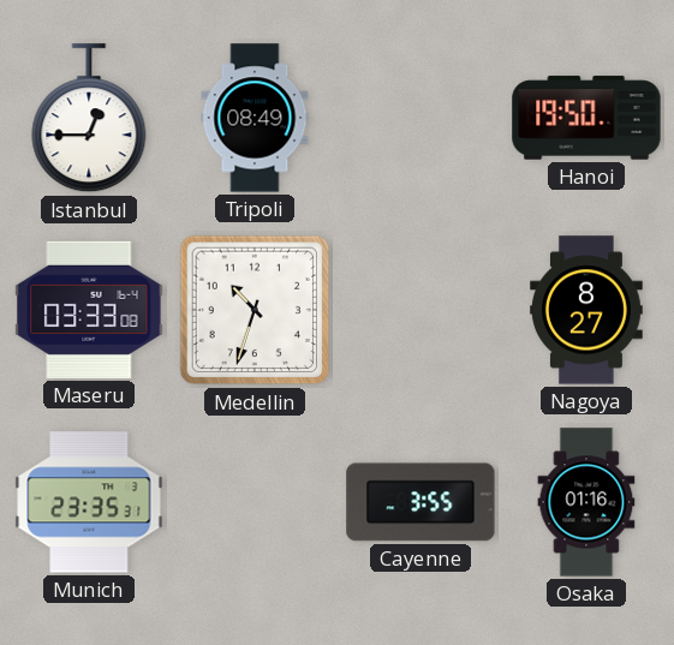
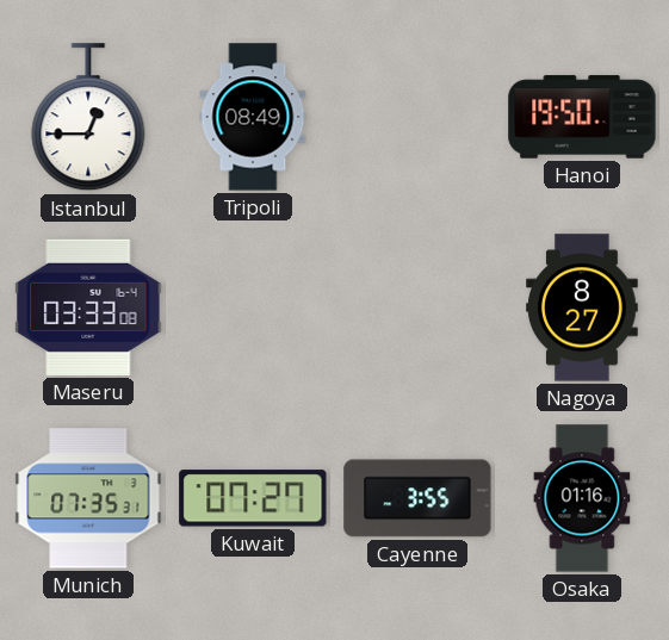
Medellin: 10:33 -> none
Munich: 23:35 -> 07:35
Kuwait: none -> 07:27
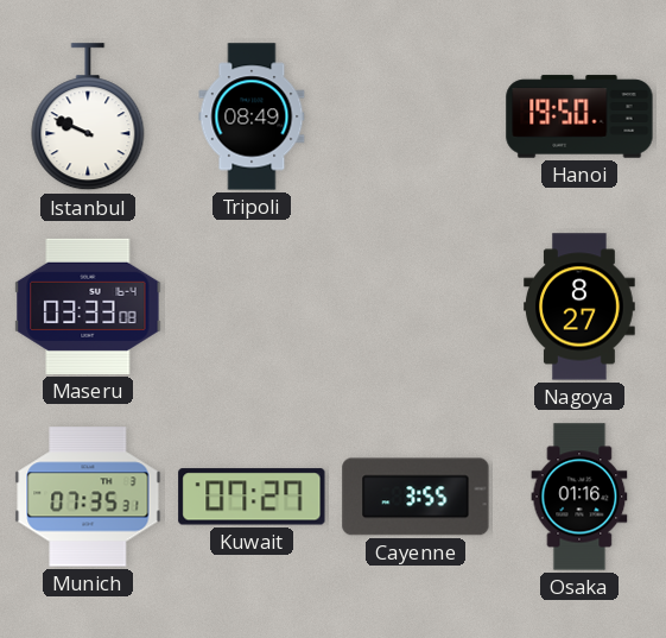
Istanbul: 12:45 -> 9:49
